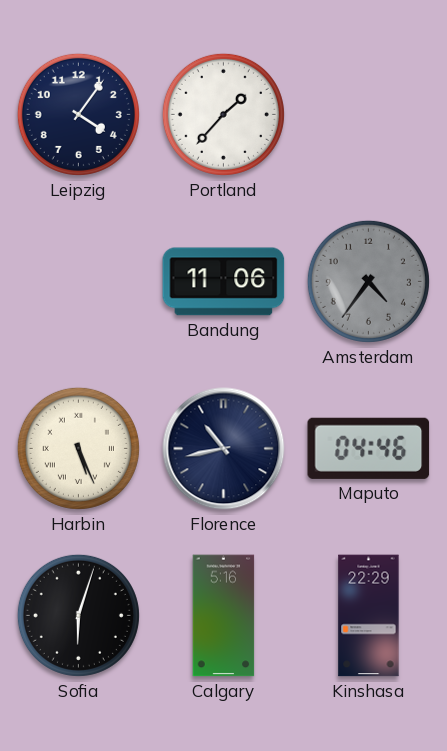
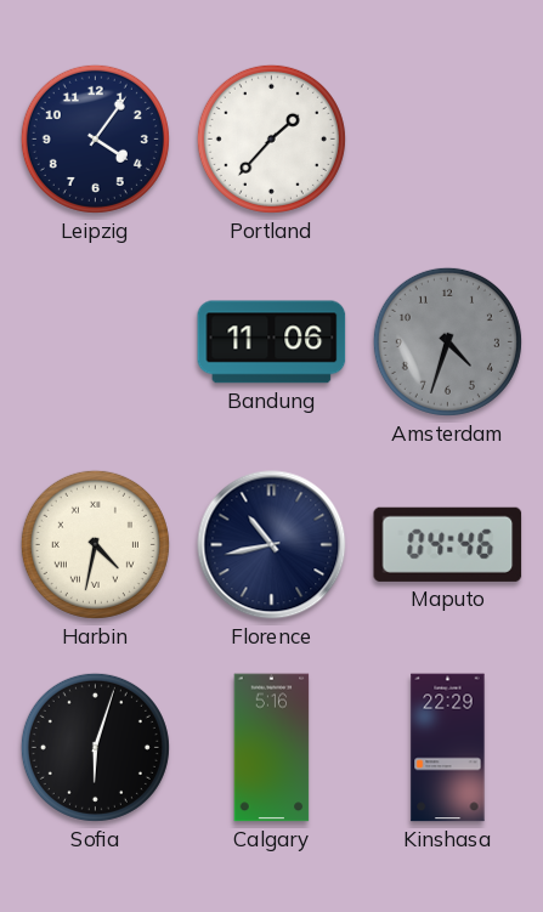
Amsterdam: 4:36 -> 4:33
Harbin: 5:26 -> 4:32
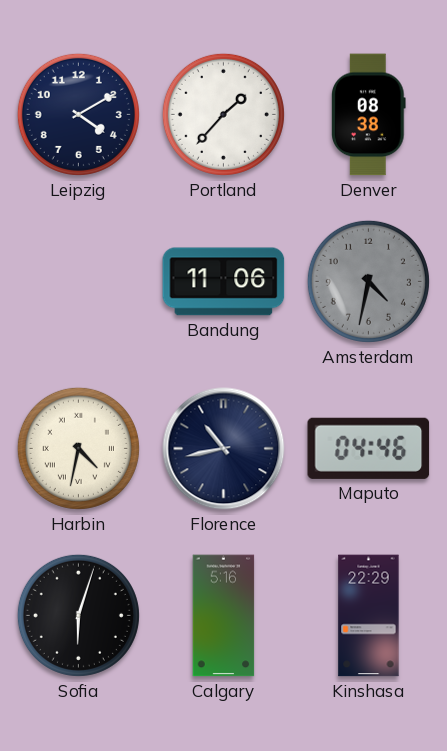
Leipzig: 4:06 -> 4:10
Denver: none -> 08:38
Amsterdam: 4:33 -> 4:32
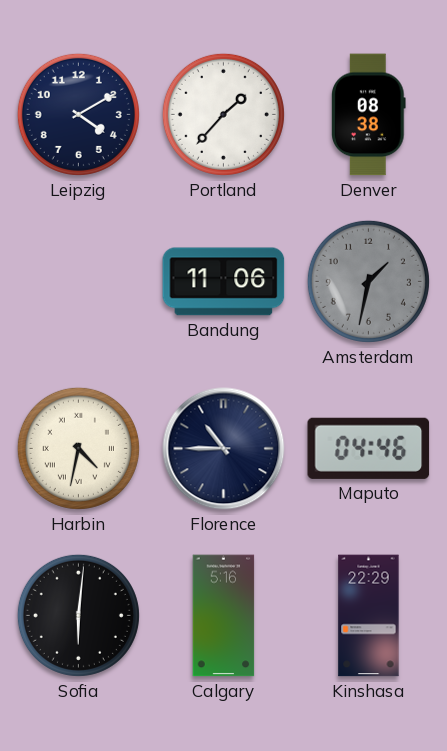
Amsterdam: 4:32 -> 1:32
Florence: 10:43 -> 10:45
Sofia: 6:03 -> 6:01
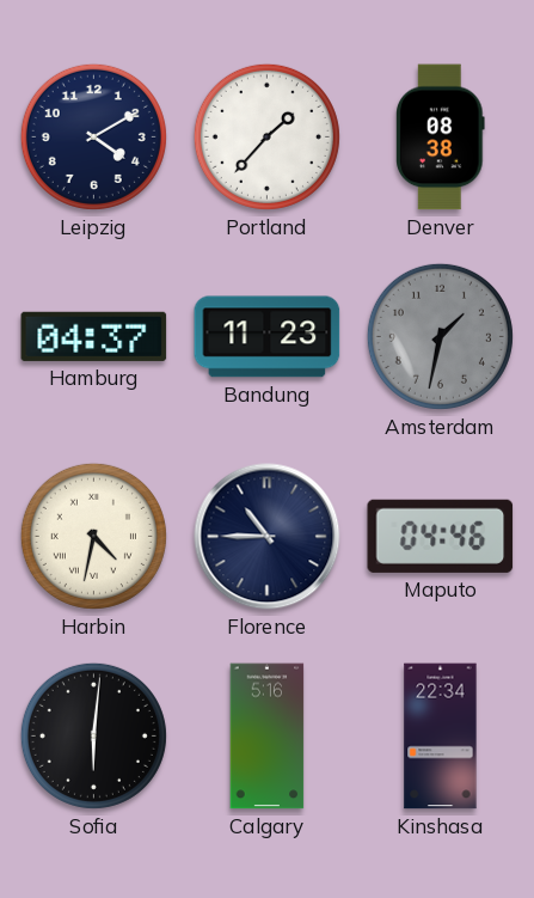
Hamburg: none -> 04:37
Bandung: 11:06 -> 11:23
Kinshasa: 22:29 -> 22:34
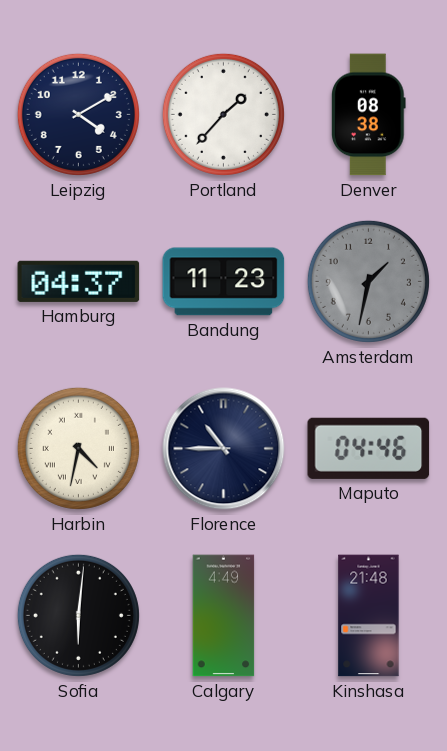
Calgary: 5:16 -> 4:49
Kinshasa: 22:34 -> 21:48
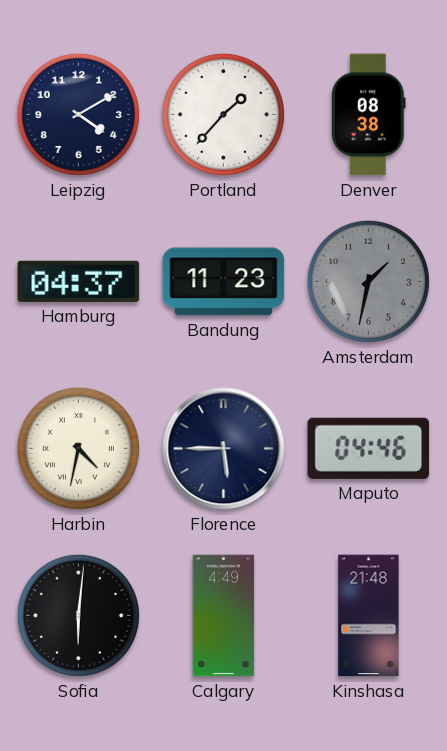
Florence: 10:45 -> 5:45
